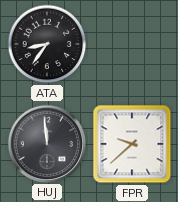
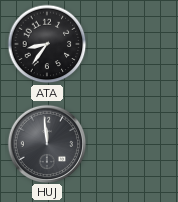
FPR: 9:38 -> none
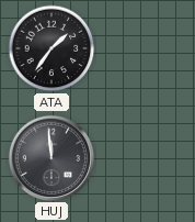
ATA: 8:36 -> 1:36
